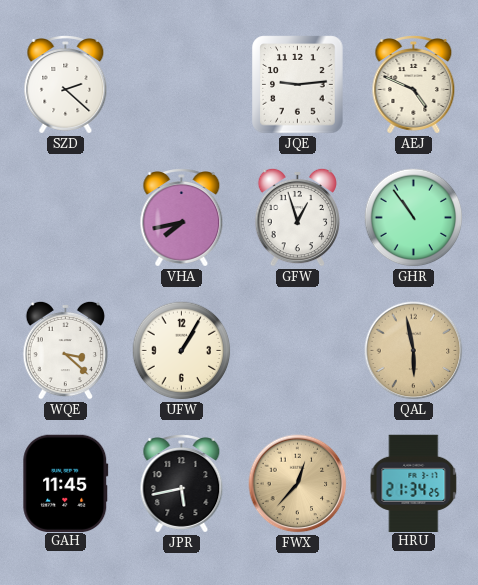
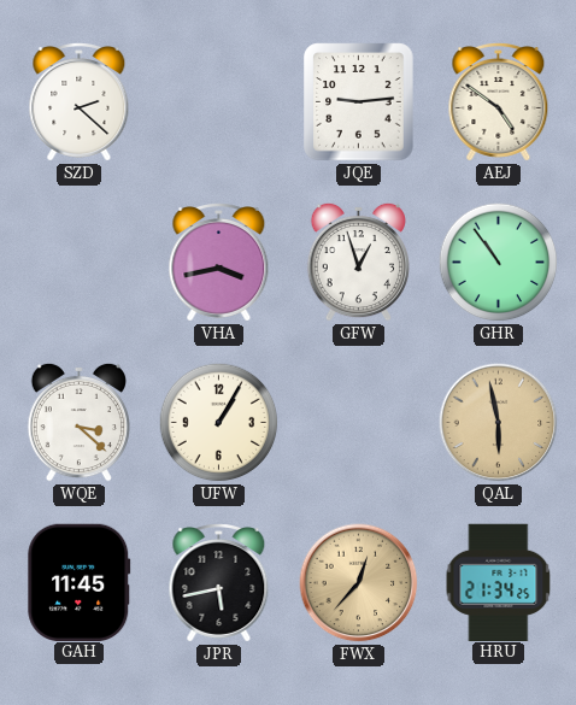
AEJ: 4:49 -> 4:51
VHA: 7:43 -> 3:43
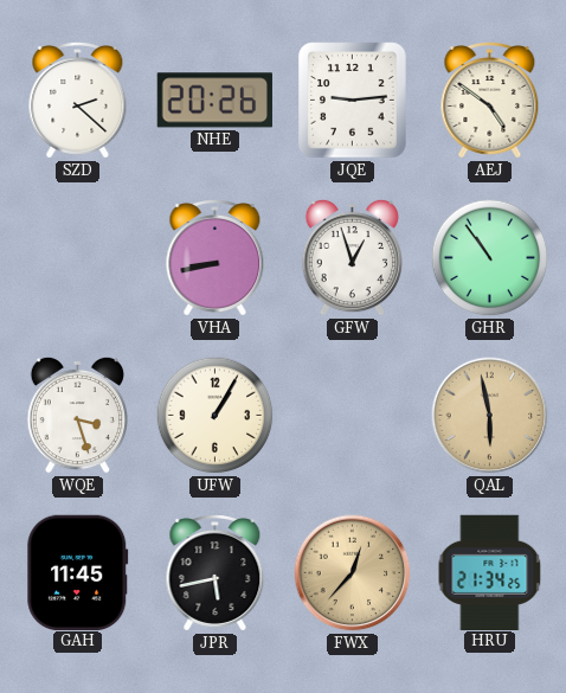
NHE: none -> 20:26
VHA: 3:43 -> 8:43
WQE: 3:22 -> 3:27
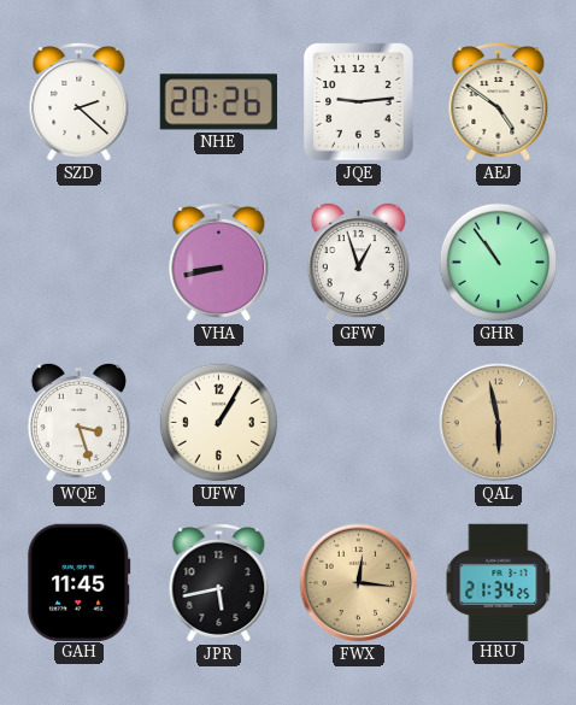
FWX: 12:37 -> 12:16
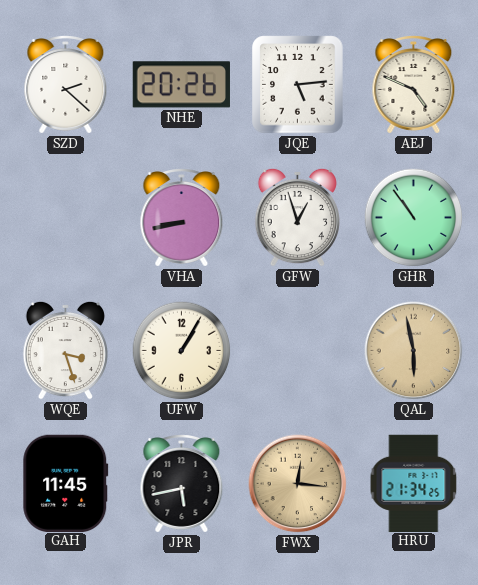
JQE: 9:14 -> 5:14
AEJ: 4:51 -> 4:49
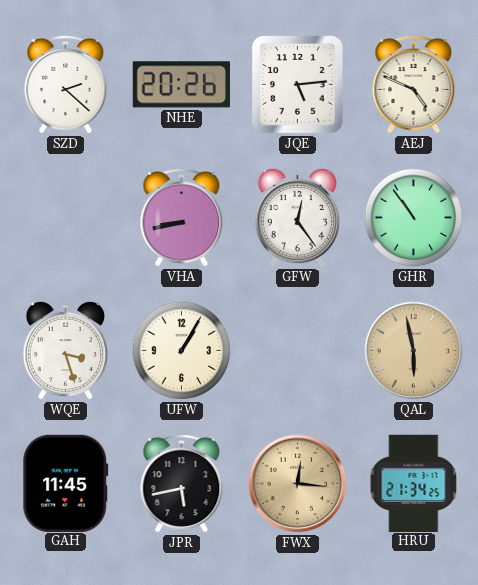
GFW: 12:57 -> 12:24
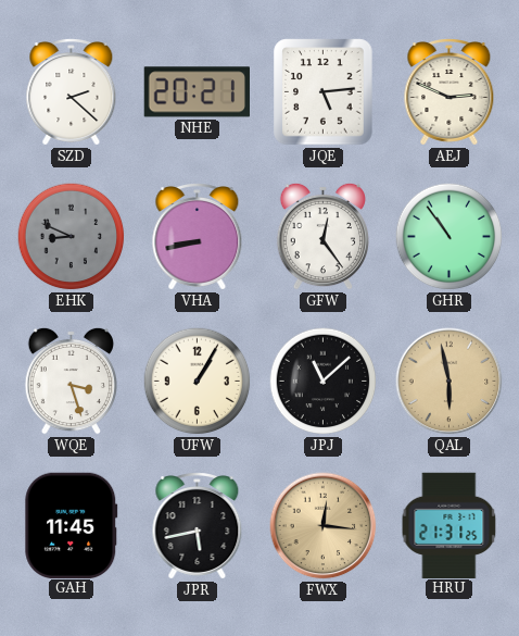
NHE: 20:26 -> 20:21
AEJ: 4:49 -> 2:49
EHK: none -> 8:49
JPJ: none -> 11:08
HRU: 21:34 -> 21:31
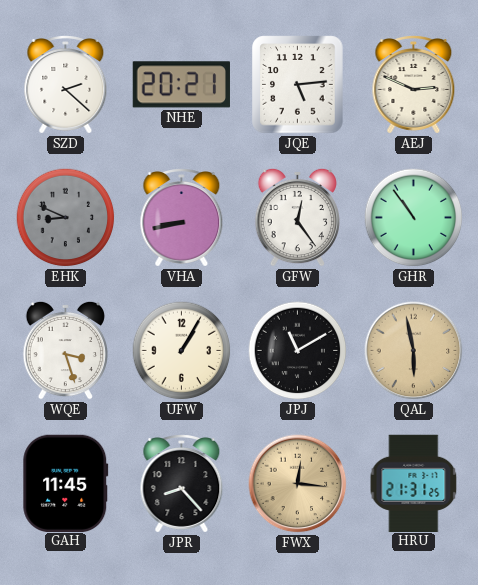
JPJ: 11:08 -> 11:10
JPR: 5:43 -> 8:23
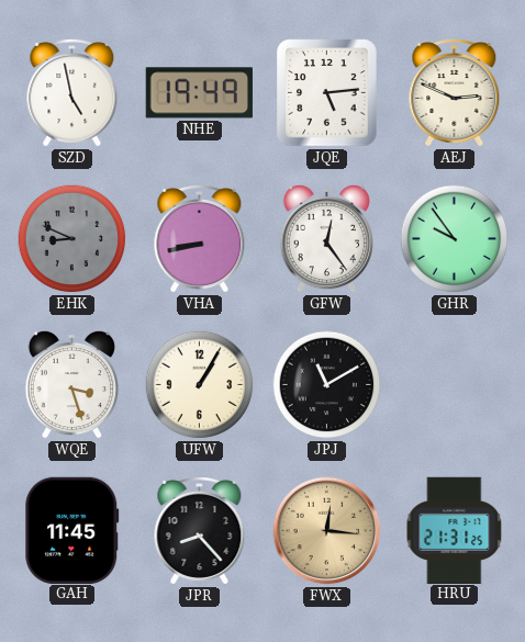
SZD: 2:22 -> 4:58
NHE: 20:21 -> 19:49
GHR: 10:54 -> 9:54
QAL: 5:58 -> none
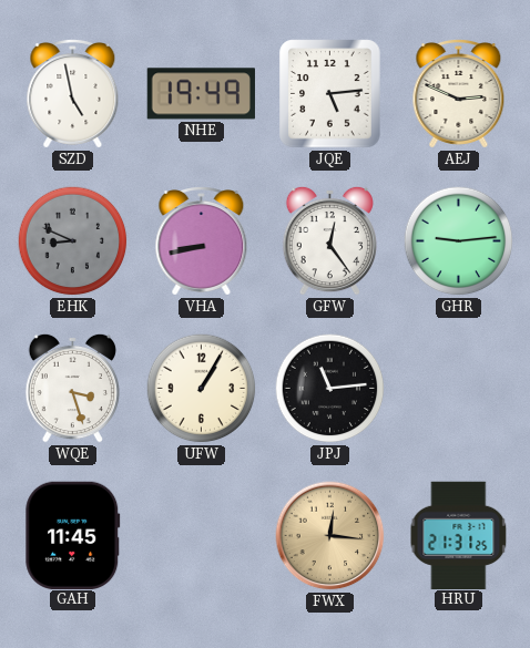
GHR: 9:54 -> 9:14
JPJ: 11:10 -> 11:14
JPR: 8:23 -> none
